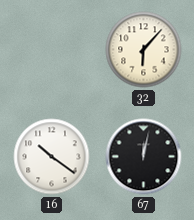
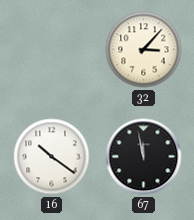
32: 6:07 -> 3:07
67: 12:02 -> 11:58
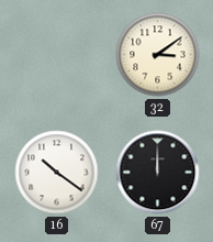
32: 3:07 -> 3:09
67: 11:58 -> 12:00
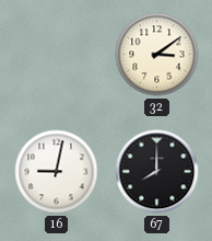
16: 10:21 -> 9:02
67: 12:00 -> 8:00
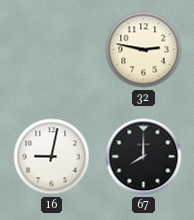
32: 3:09 -> 2:47
